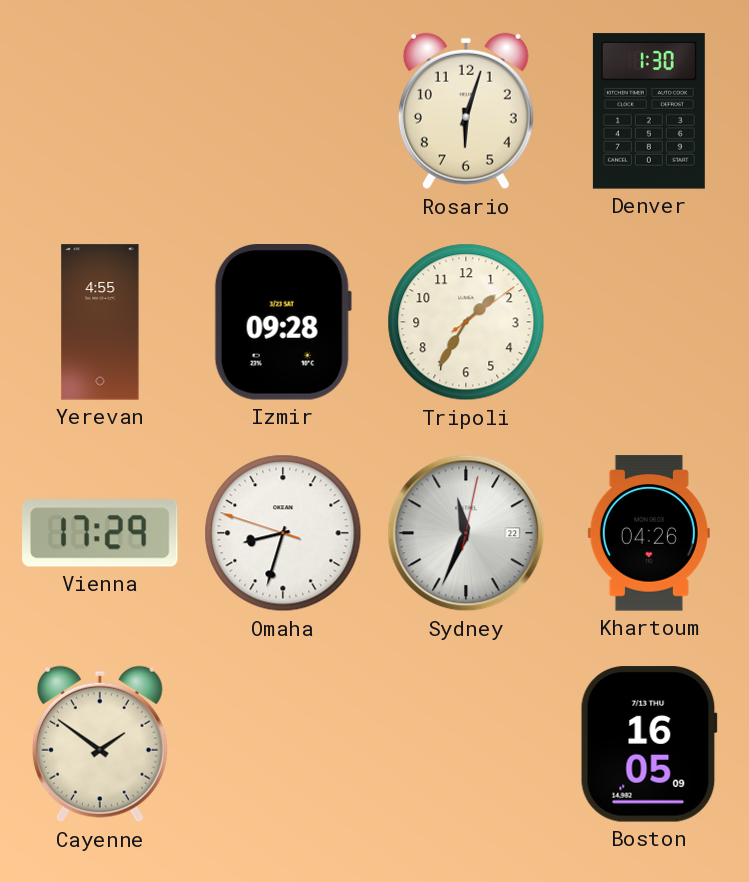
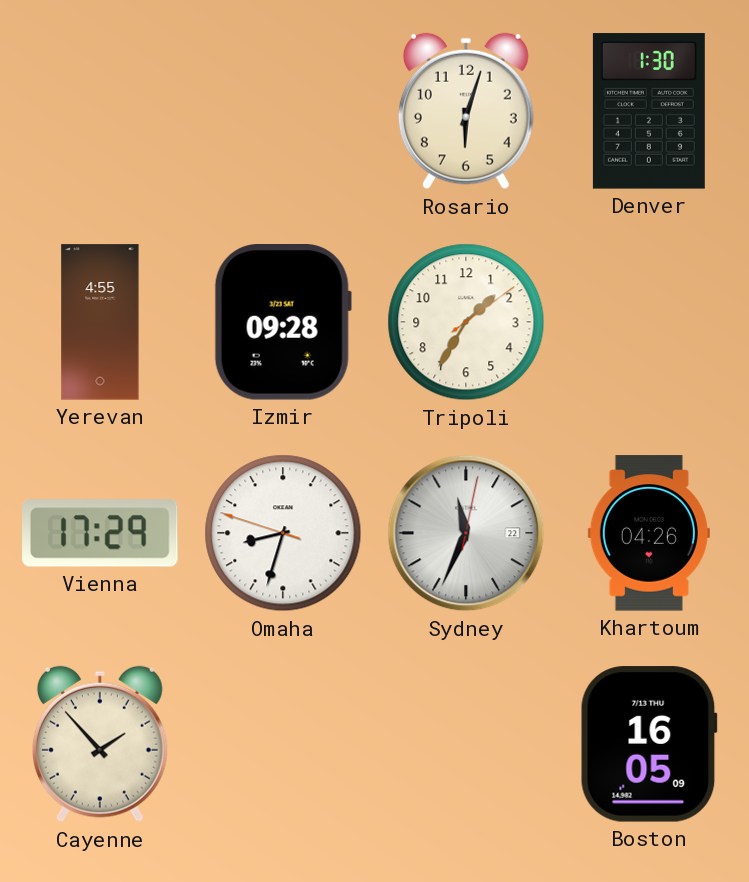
Cayenne: 1:51 -> 1:53
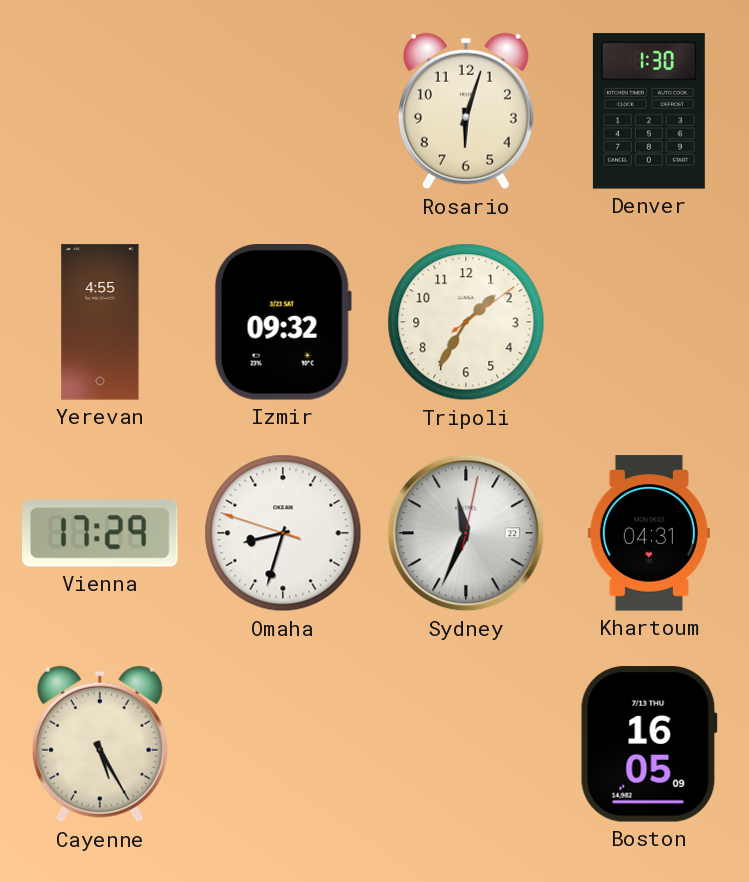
Izmir: 09:28 -> 09:32
Khartoum: 04:26 -> 04:31
Cayenne: 1:53 -> 5:25
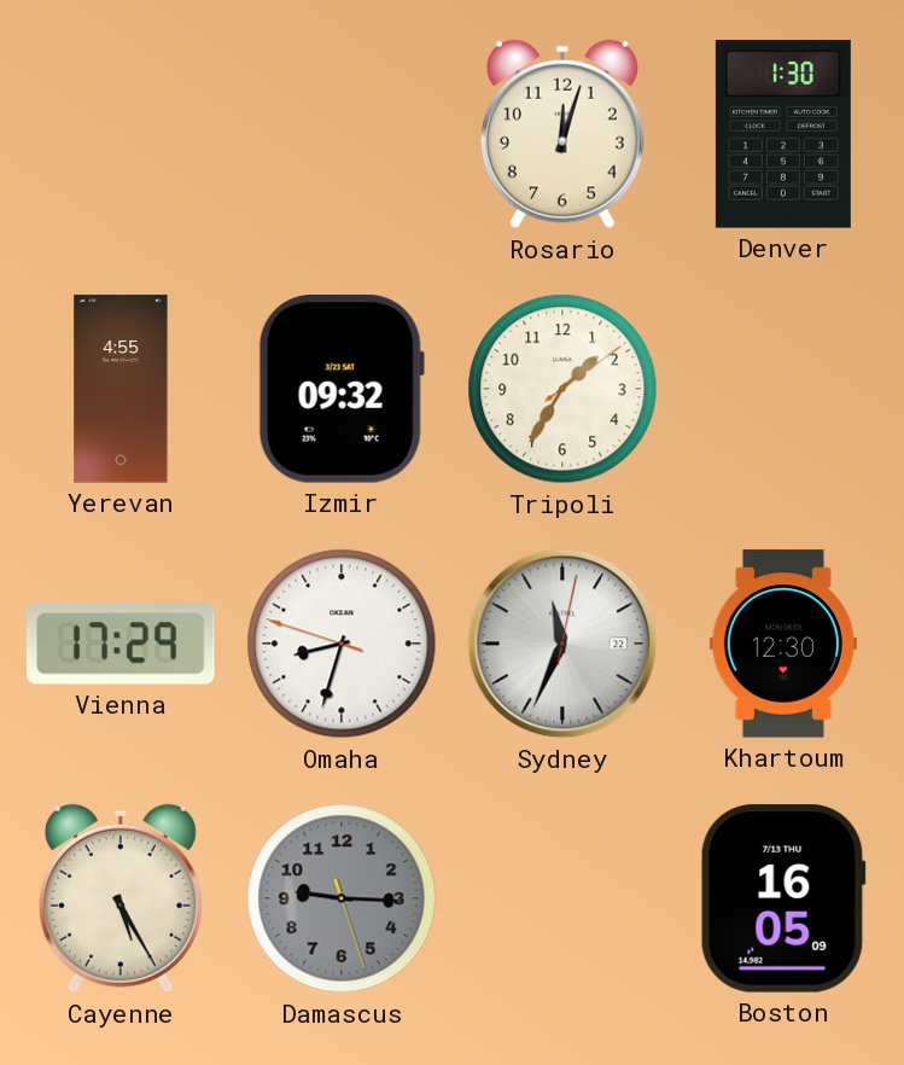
Rosario: 6:03 -> 12:03
Khartoum: 04:31 -> 12:30
Damascus: none -> 9:15
